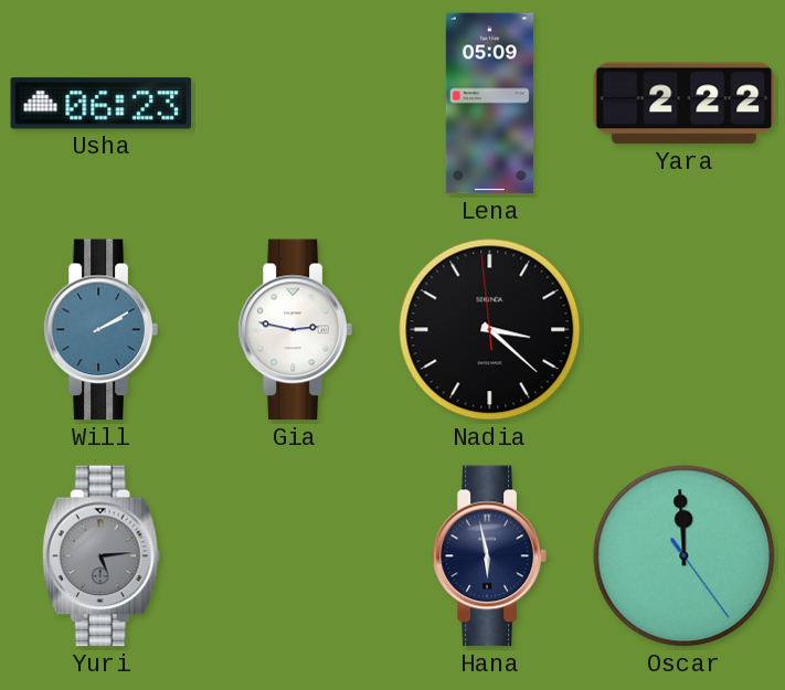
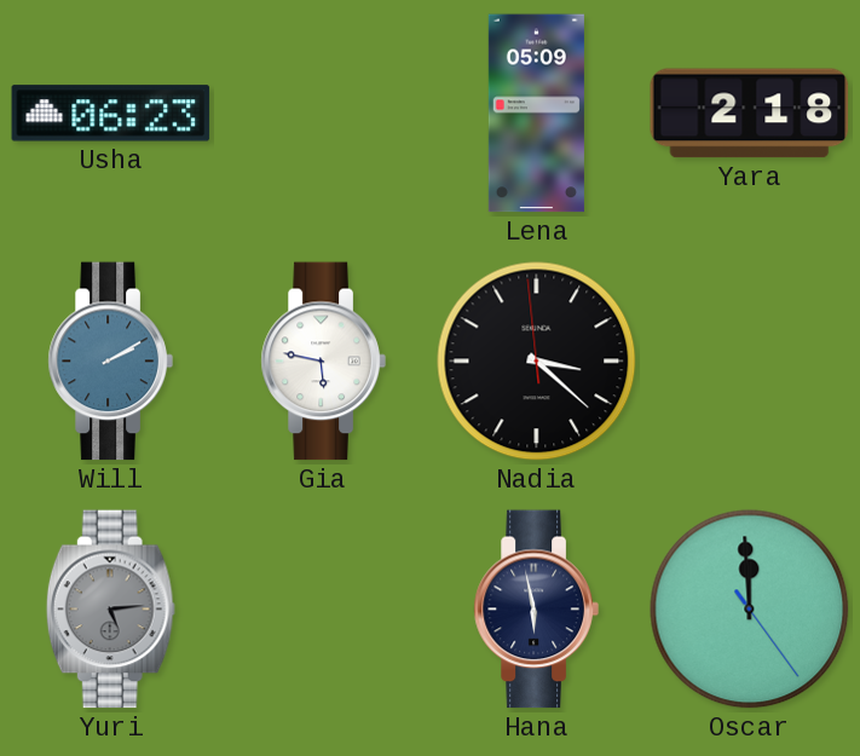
Yara: 2:22 -> 2:18
Gia: 2:47 -> 5:47
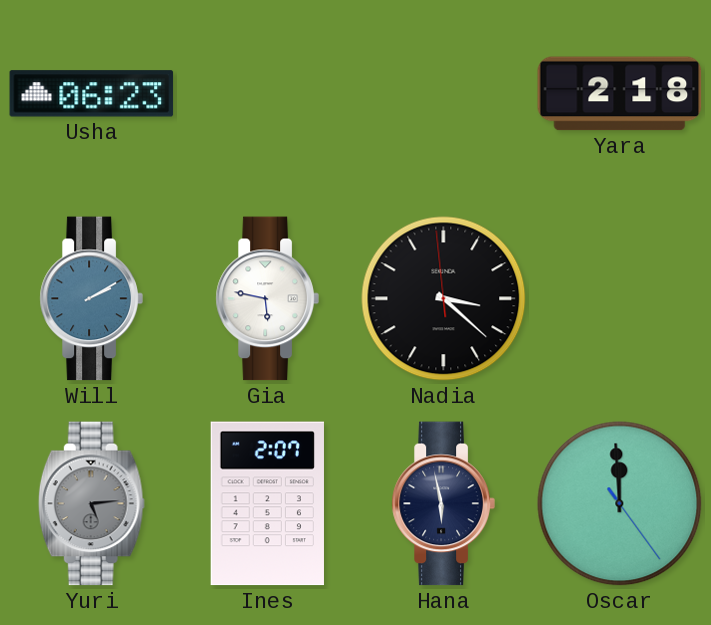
Lena: 05:09 -> none
Ines: none -> 2:07
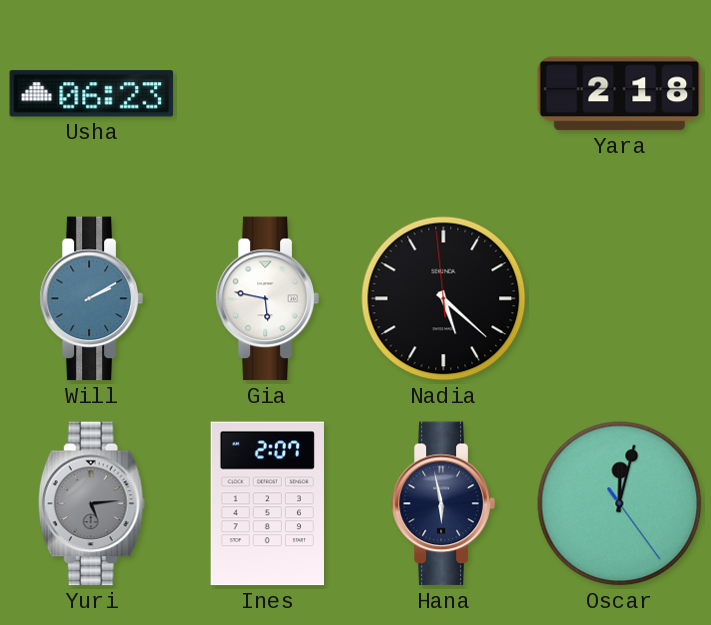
Nadia: 3:21 -> 5:21
Oscar: 11:59 -> 12:02
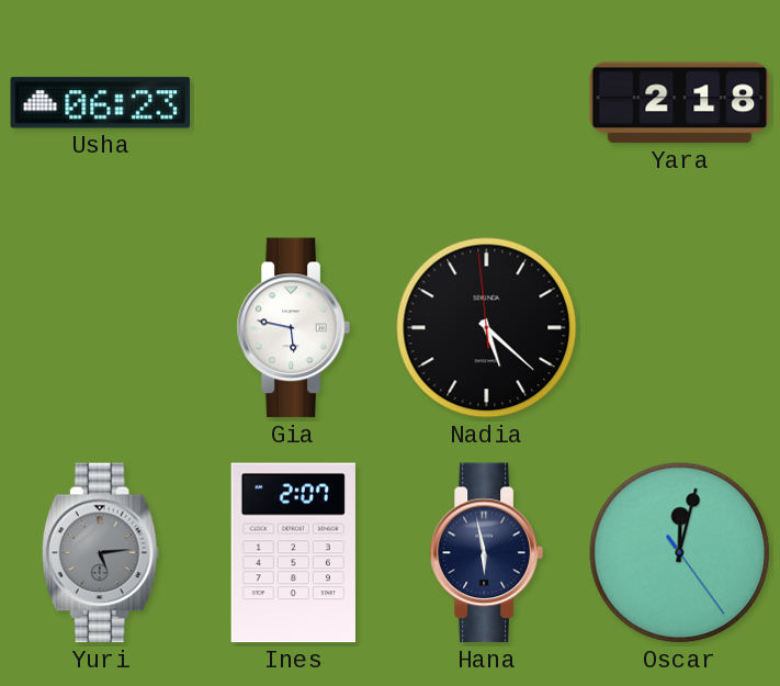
Will: 2:10 -> none
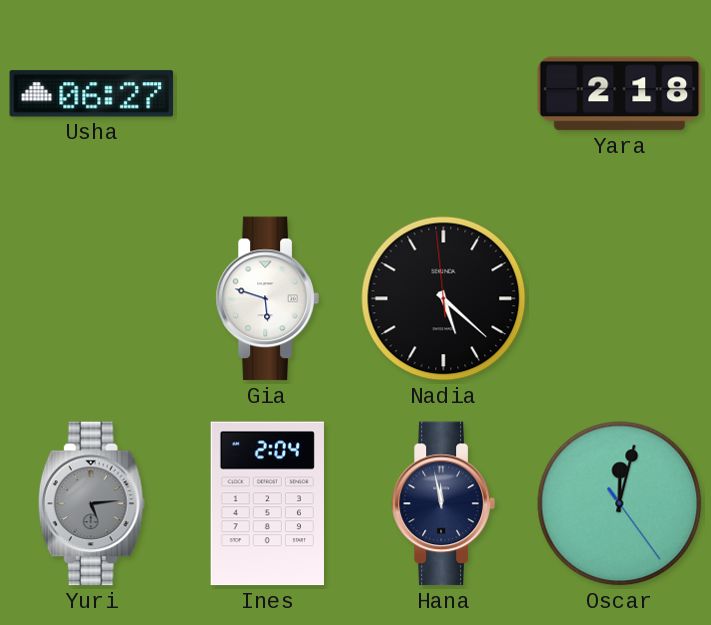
Usha: 06:23 -> 06:27
Gia: 5:47 -> 5:48
Ines: 2:07 -> 2:04
Hana: 5:58 -> 11:58
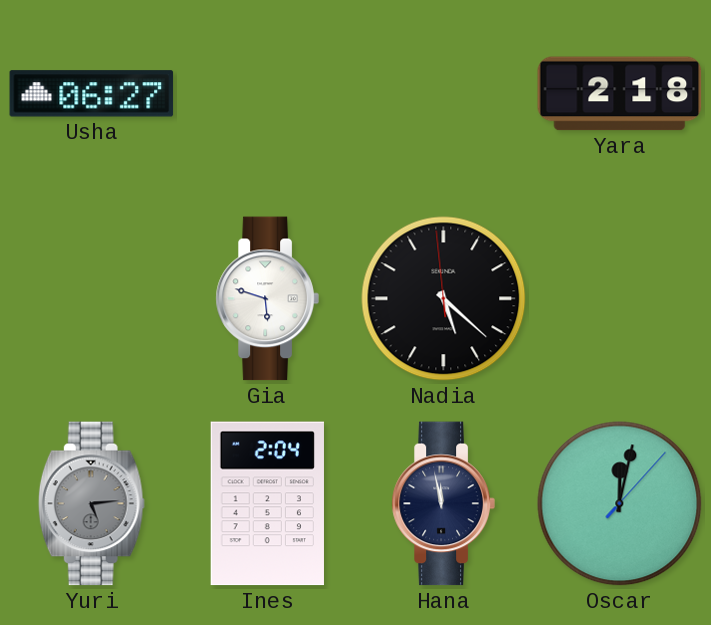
Oscar: 12:02:24 -> 12:02:07
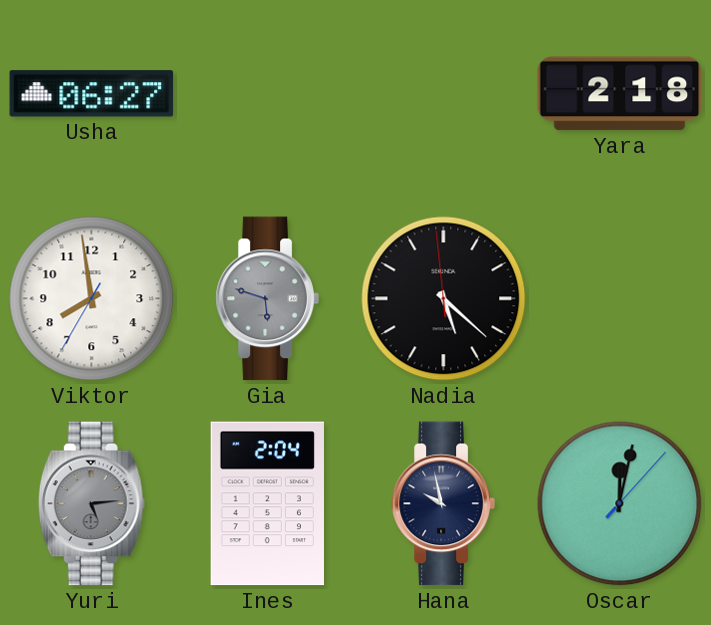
Viktor: none -> 7:58
Gia dial: white -> grey
Hana: 11:58 -> 9:58
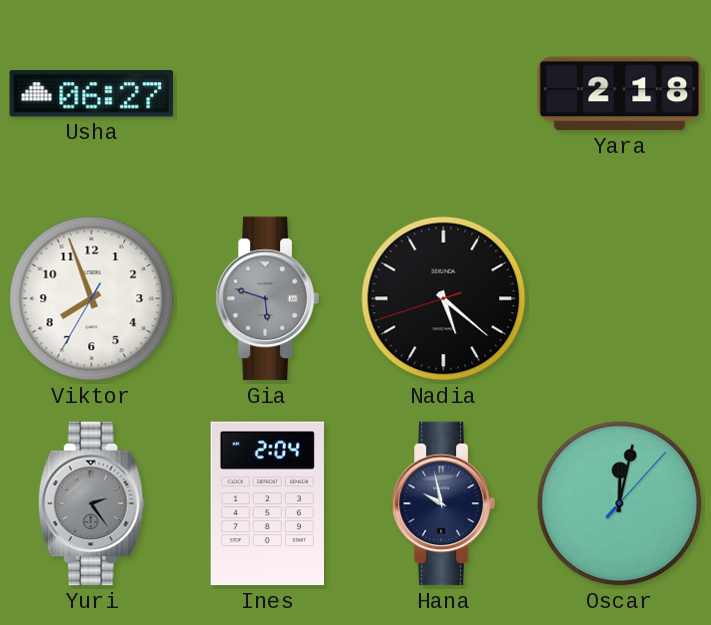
Viktor: 7:58 -> 7:56
Nadia: 5:21:59 -> 5:21:42
Yuri: 5:14 -> 2:24
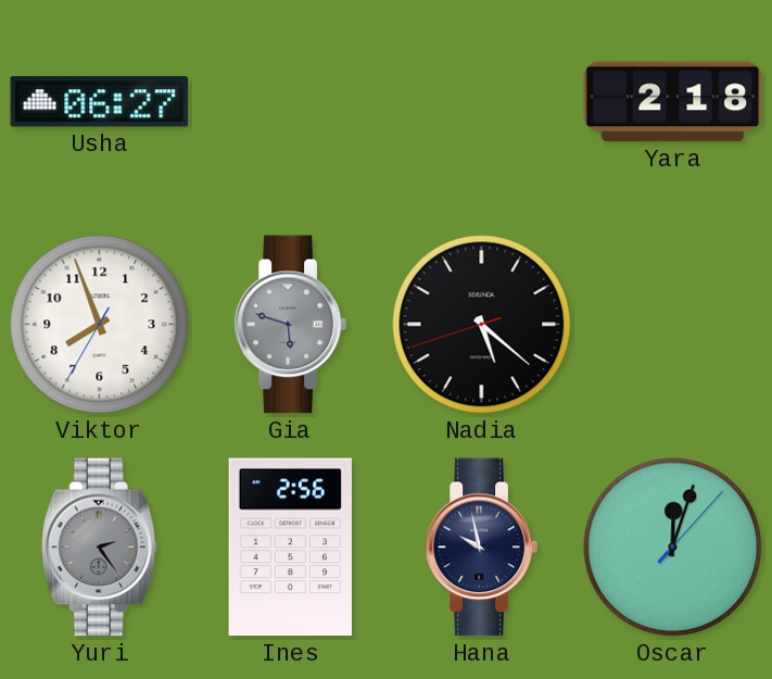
Ines: 2:04 -> 2:56
Oscar: 12:02 -> 12:03
